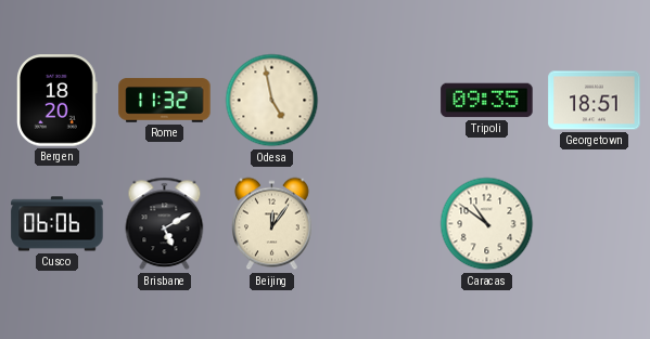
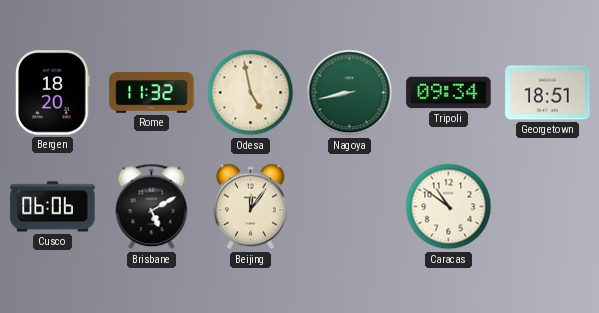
Nagoya: none -> 8:43
Tripoli: 09:35 -> 09:34
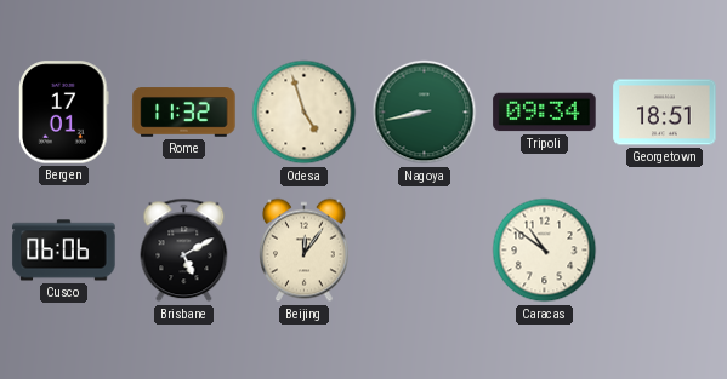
Bergen: 18:20 -> 17:01
Odesa: 4:58 -> 4:57
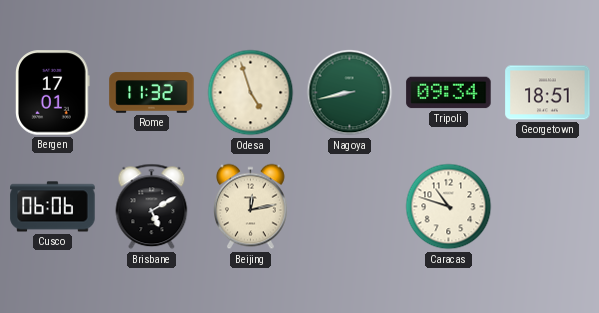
Beijing: 12:06 -> 12:13
Caracas: 10:51 -> 10:48
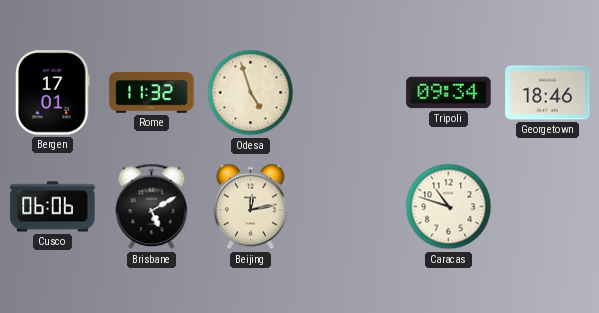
Nagoya: 8:43 -> none
Georgetown: 18:51 -> 18:46
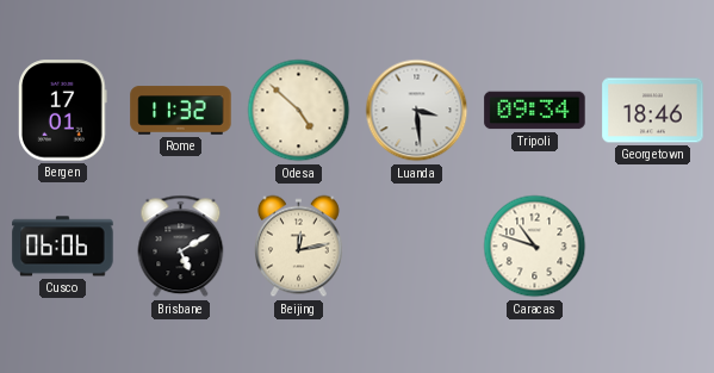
Odesa: 4:57 -> 4:52
Luanda: none -> 3:29
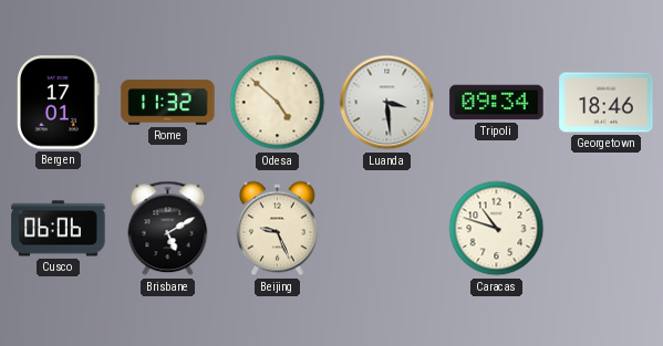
Beijing: 12:13 -> 9:26
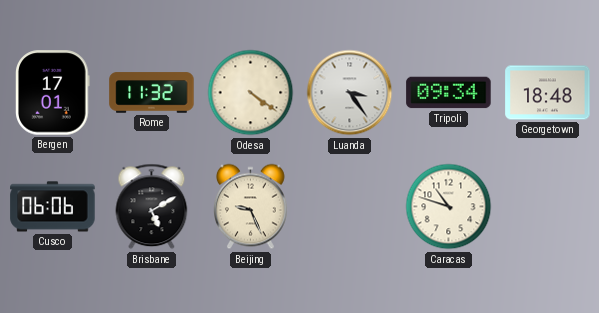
Odesa: 4:52 -> 4:21
Luanda: 3:29 -> 3:24
Georgetown: 18:46 -> 18:48
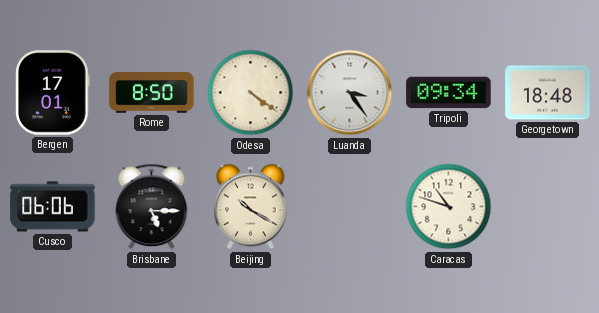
Rome: 11:32 -> 8:50
Brisbane: 5:10 -> 5:15
Beijing: 9:26 -> 10:20
